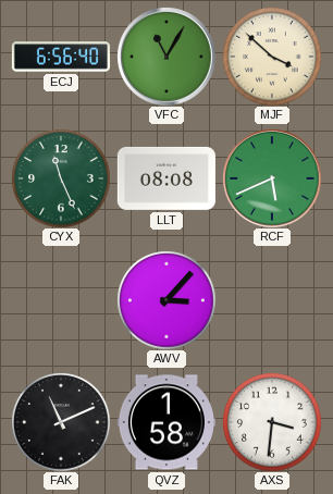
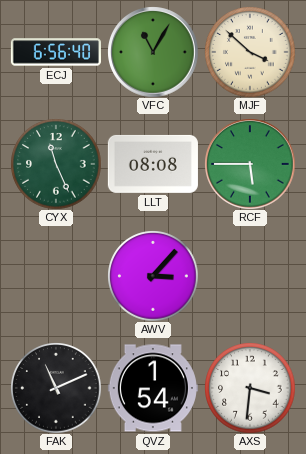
RCF: 5:41 -> 5:45
QVZ: 1:58 -> 1:54
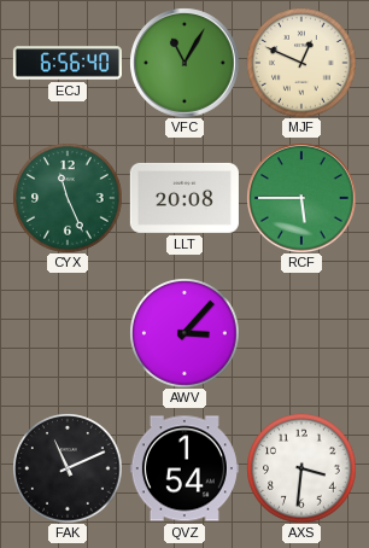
MJF: 3:52 -> 12:49
LLT: 08:08 -> 20:08
